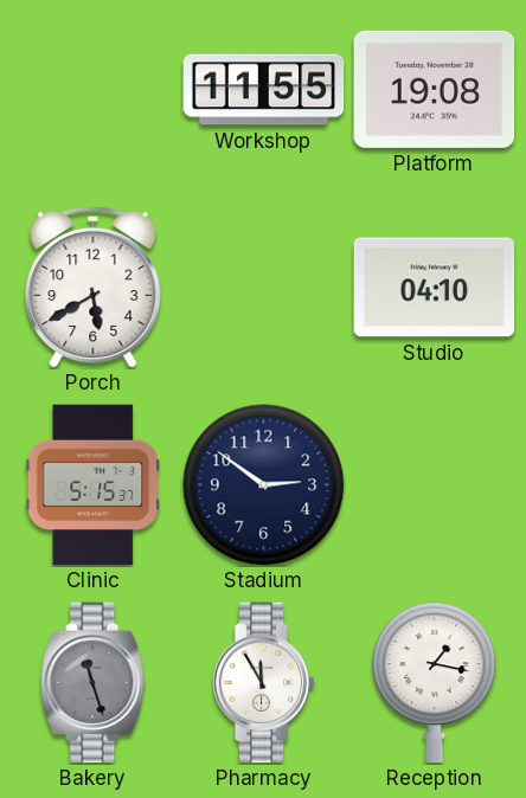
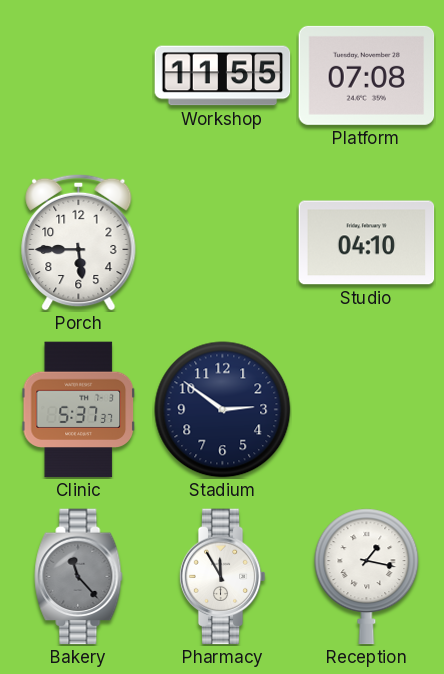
Platform: 19:08 -> 07:08
Porch: 5:40 -> 5:45
Clinic: 5:15 -> 5:37
Bakery: 11:27 -> 11:23
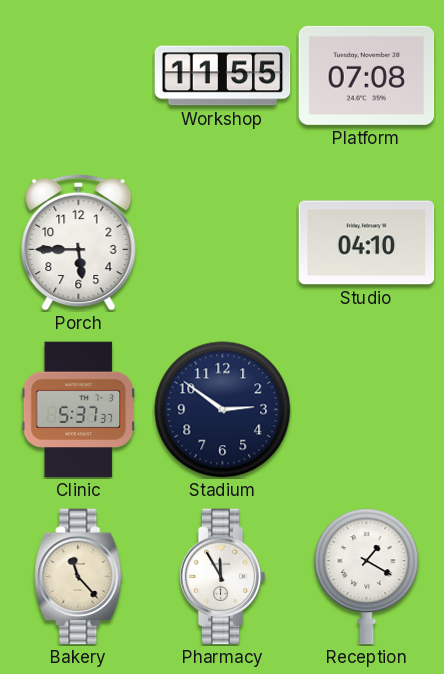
Bakery dial: grey -> cream
Reception: 1:17 -> 1:20
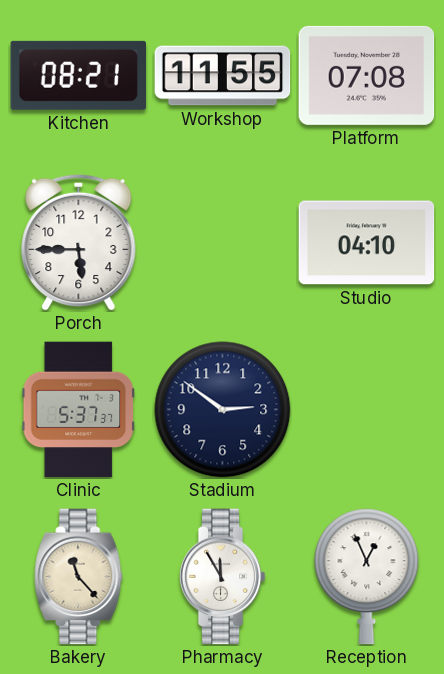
Kitchen: none -> 08:21
Reception: 1:20 -> 12:56
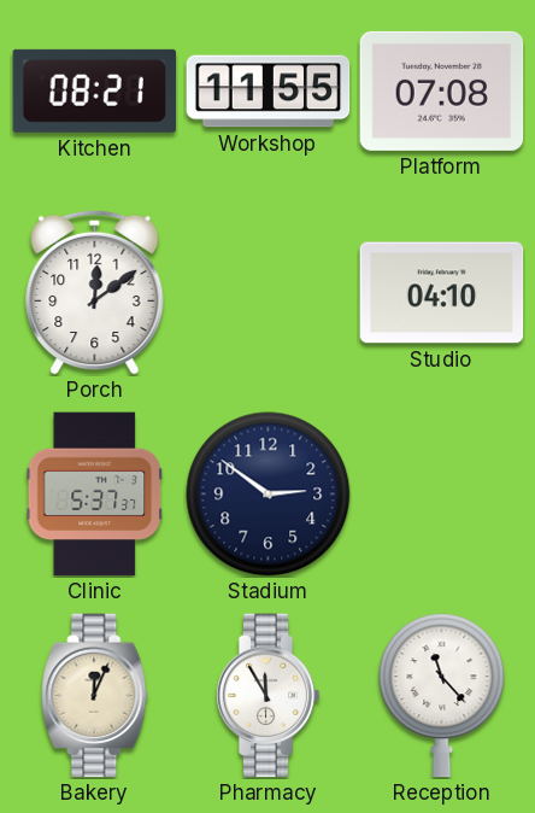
Porch: 5:45 -> 12:09
Bakery: 11:23 -> 12:04
Reception: 12:56 -> 11:23
